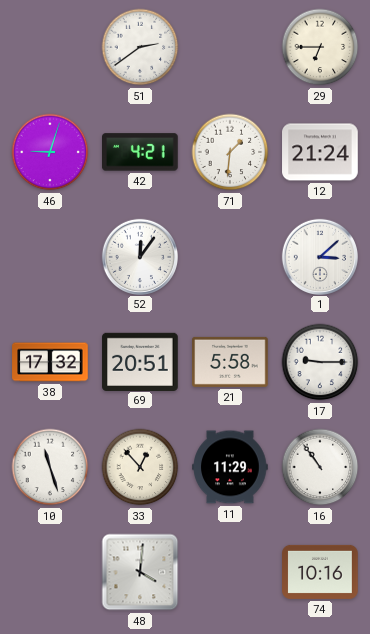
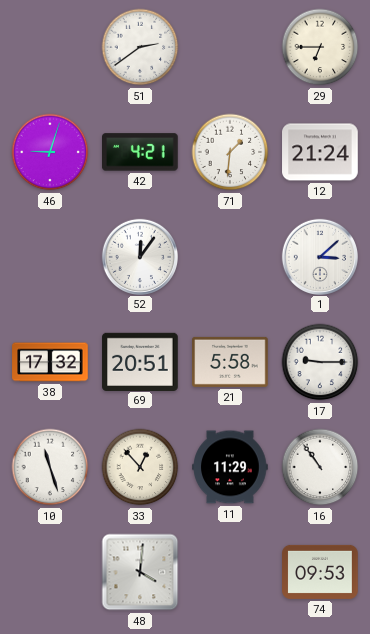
74: 10:16 -> 09:53
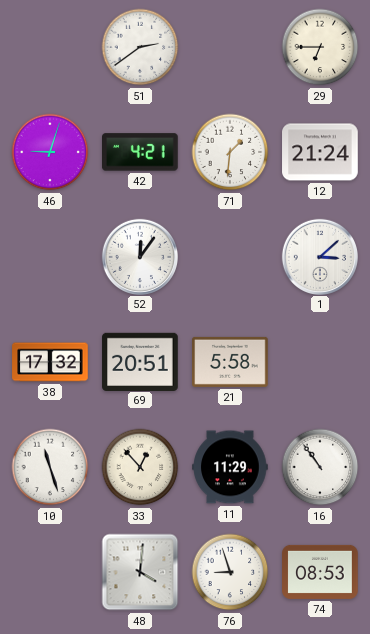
17: 9:15 -> none
76: none -> 8:57
74: 09:53 -> 08:53
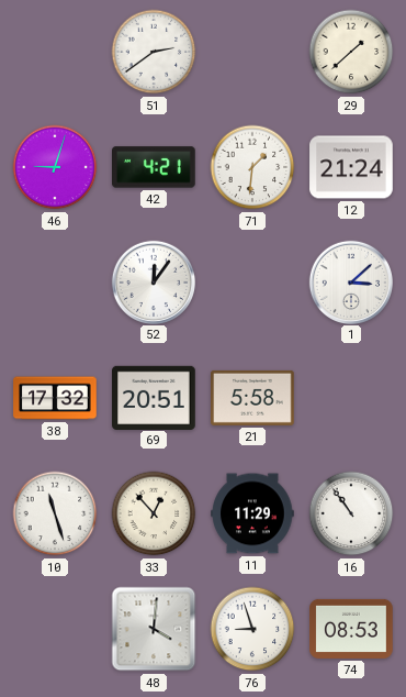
29: 6:45 -> 1:38
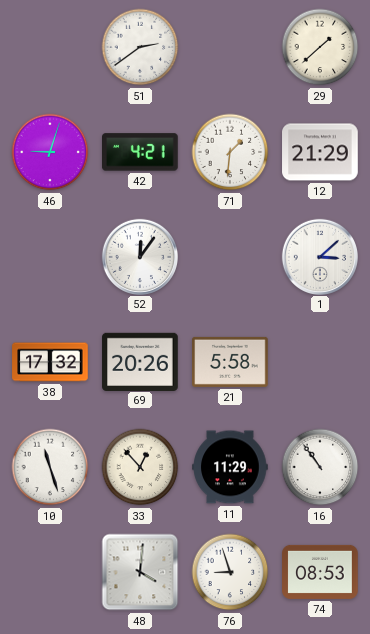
12: 21:24 -> 21:29
69: 20:51 -> 20:26
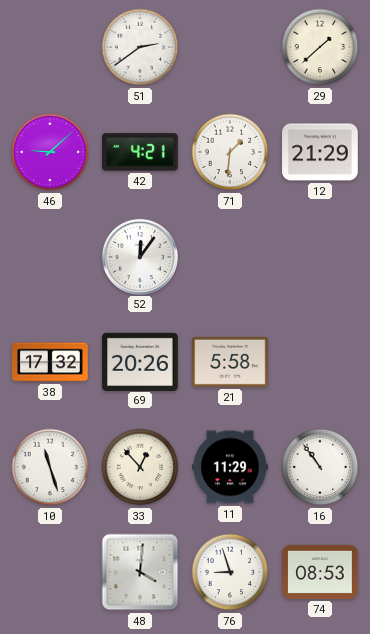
46: 9:03 -> 9:08
1: 3:08 -> none
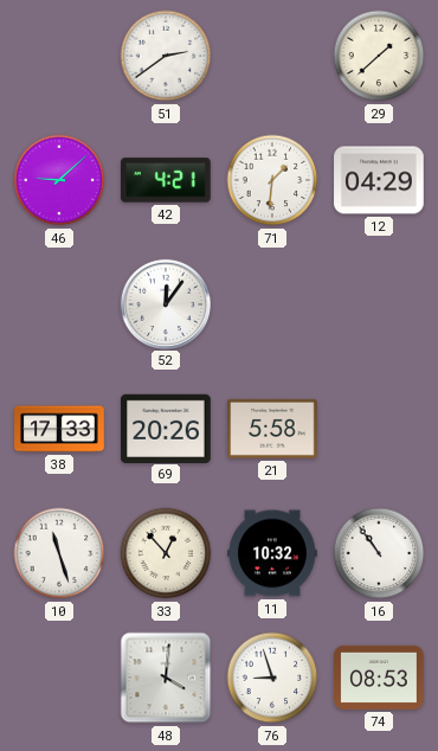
12: 21:29 -> 04:29
38: 17:32 -> 17:33
11: 11:29 -> 10:32
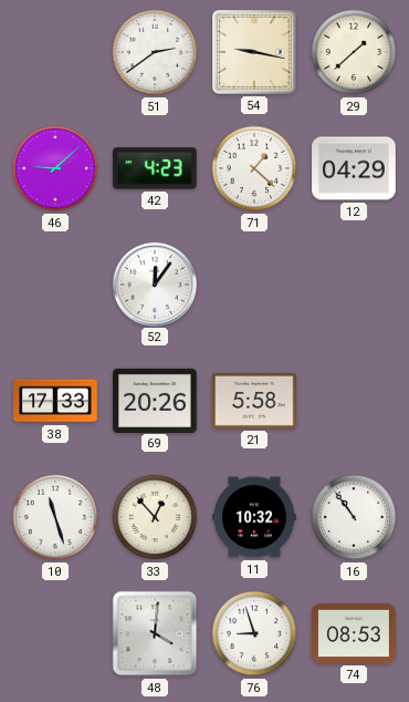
54: none -> 9:17
42: 4:21 -> 4:23
71: 1:31 -> 1:22
